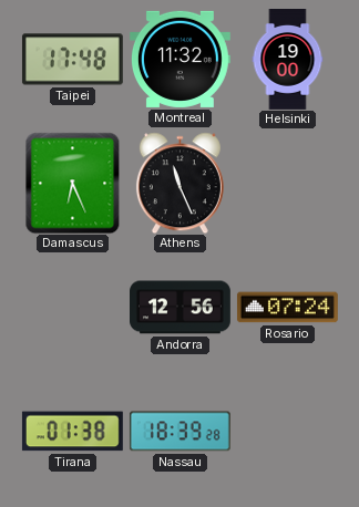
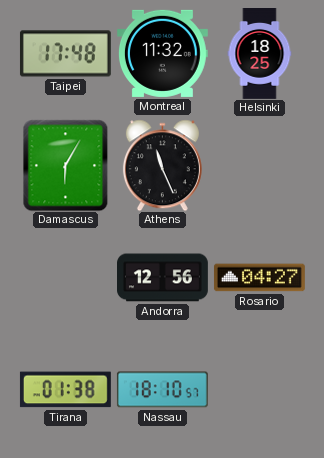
Helsinki: 19:00 -> 18:25
Damascus: 6:26 -> 6:05
Rosario: 07:24 -> 04:27
Nassau: 18:39 -> 18:10
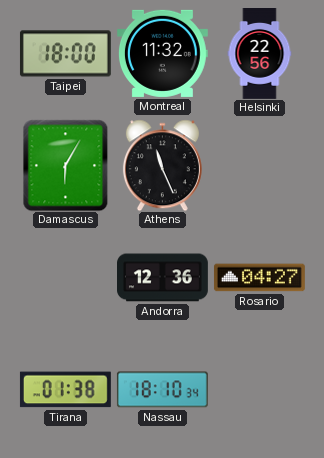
Taipei: 17:48 -> 18:00
Helsinki: 18:25 -> 22:56
Andorra: 12:56 -> 12:36
Nassau: 18:10:57 -> 18:10:34
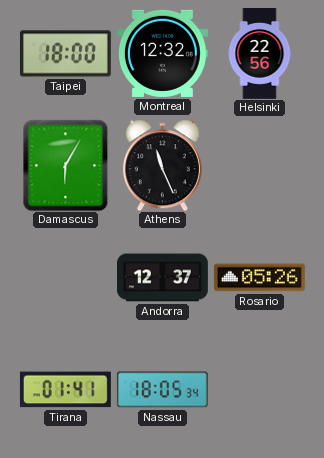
Montreal: 11:32 -> 12:32
Andorra: 12:36 -> 12:37
Rosario: 04:27 -> 05:26
Tirana: 01:38 -> 01:41
Nassau: 18:10 -> 18:05
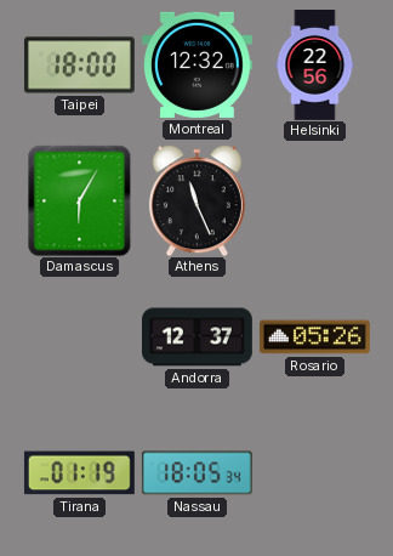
Tirana: 01:41 -> 01:19
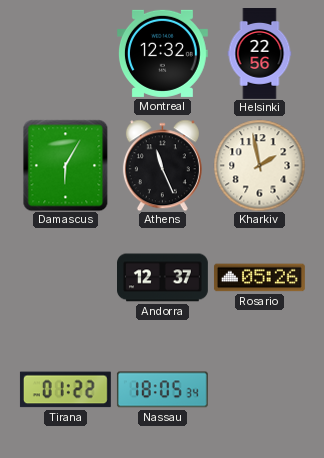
Taipei: 18:00 -> none
Kharkiv: none -> 1:58
Tirana: 01:19 -> 01:22
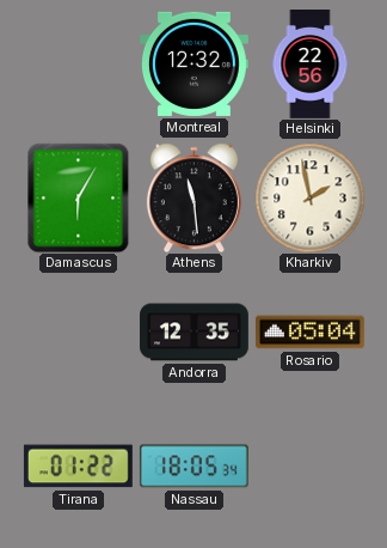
Athens: 11:26 -> 11:29
Andorra: 12:37 -> 12:35
Rosario: 05:26 -> 05:04
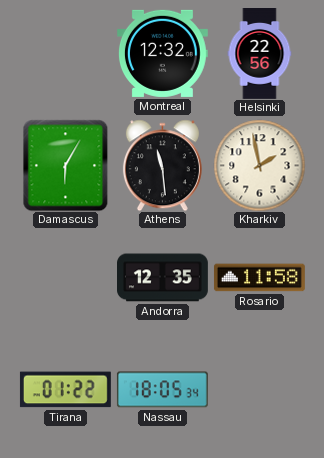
Rosario: 05:04 -> 11:58
